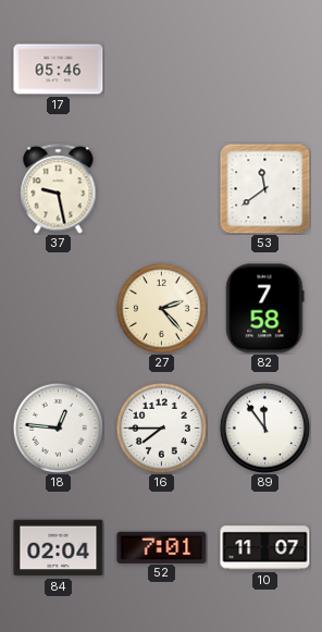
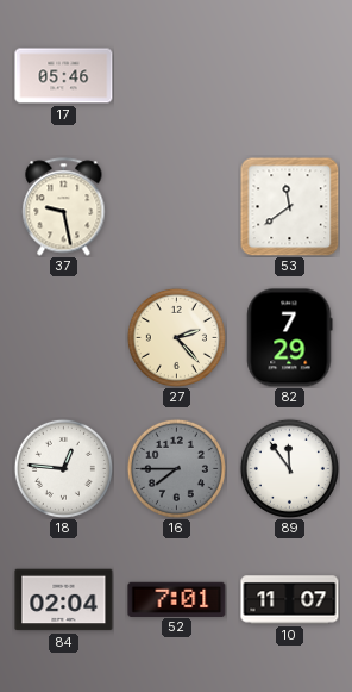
82: 7:58 -> 7:29
16 dial: white -> grey
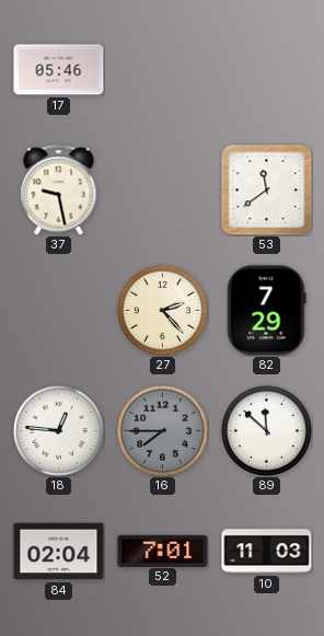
89: 11:54 -> 11:52
10: 11:07 -> 11:03
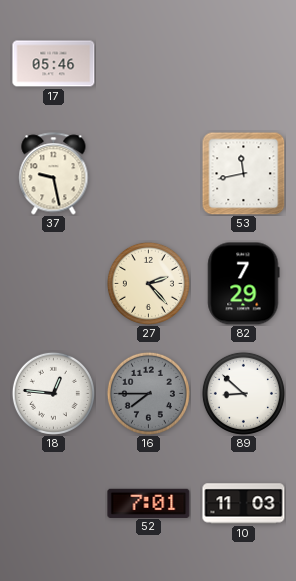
53: 11:39 -> 11:43
89: 11:52 -> 8:52
84: 02:04 -> none
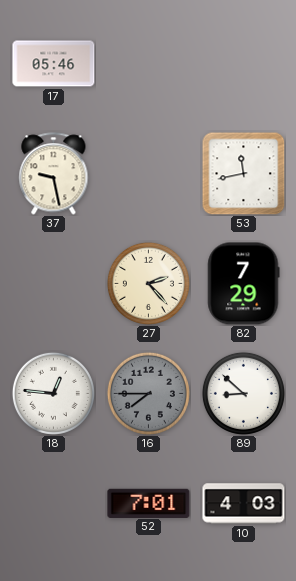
10: 11:03 -> 4:03
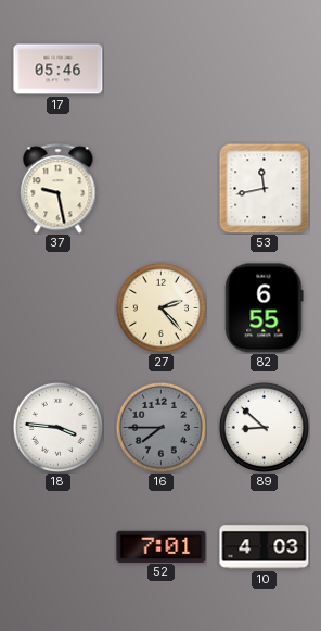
82: 7:29 -> 6:55
18: 12:46 -> 3:46
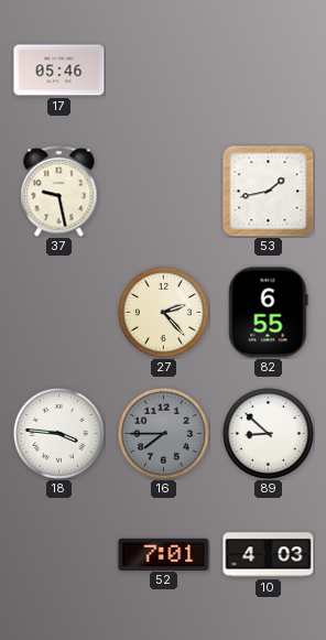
53: 11:43 -> 1:43
